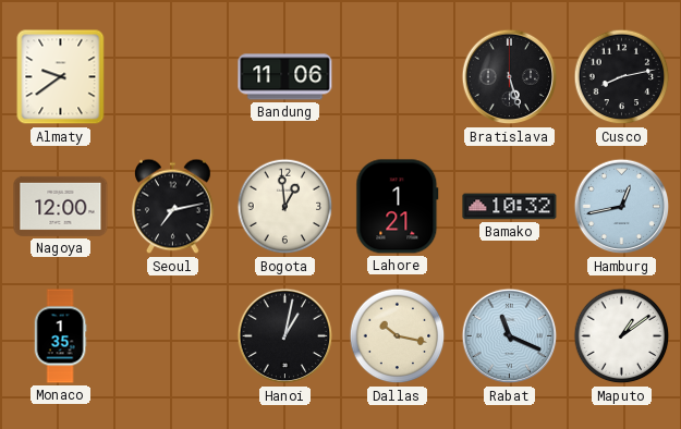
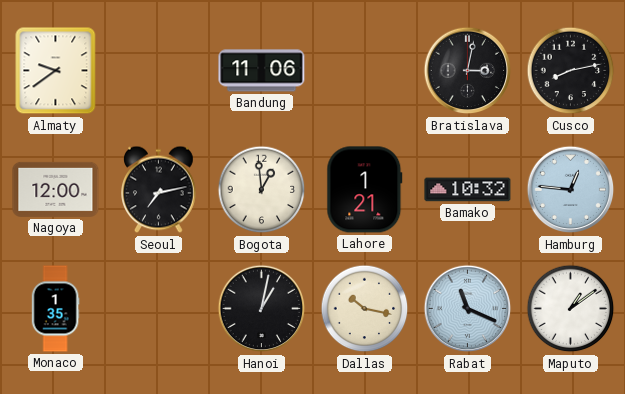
Bratislava: 5:27 -> 3:02
Hamburg: 12:43 -> 12:46
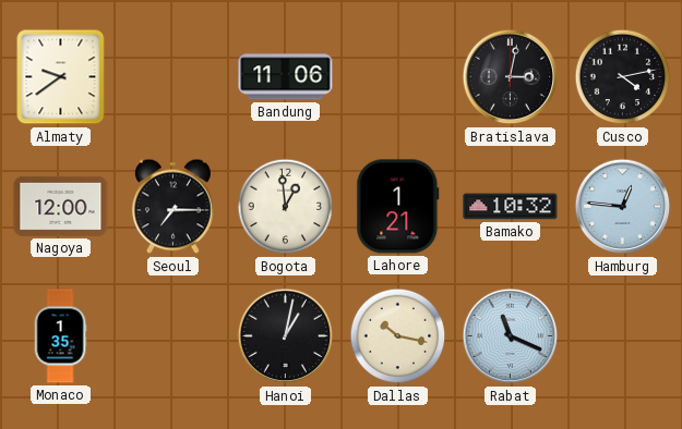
Cusco: 8:13 -> 4:13
Seoul: 7:13 -> 7:15
Maputo: 1:09 -> none
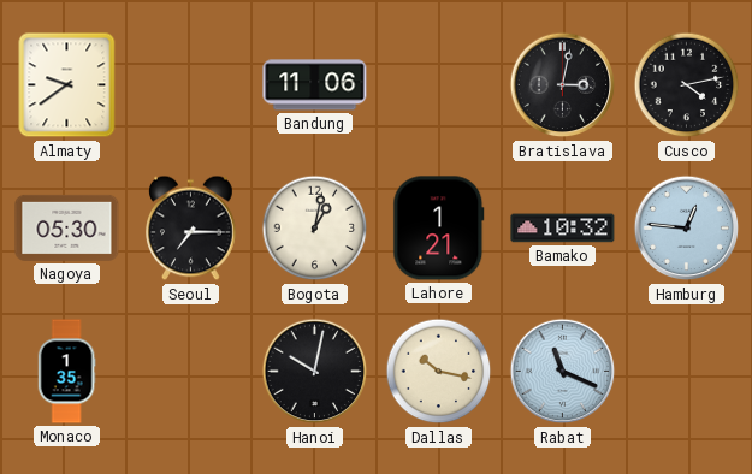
Nagoya: 12:00 -> 05:30
Bogota: 12:59 -> 1:02
Hanoi: 1:02 -> 10:02
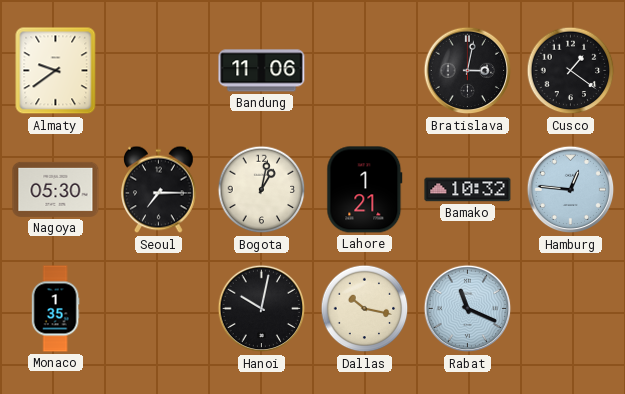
Cusco: 4:13 -> 1:21
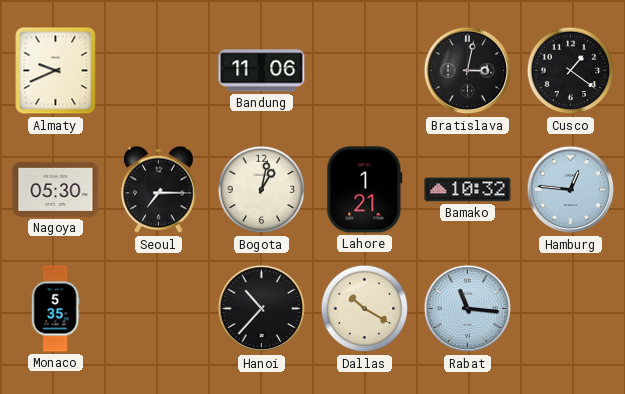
Almaty: 9:39 -> 9:41
Monaco: 1:35 -> 5:35
Hanoi: 10:02 -> 10:37
Dallas: 10:17 -> 10:20
Rabat: 11:19 -> 11:16
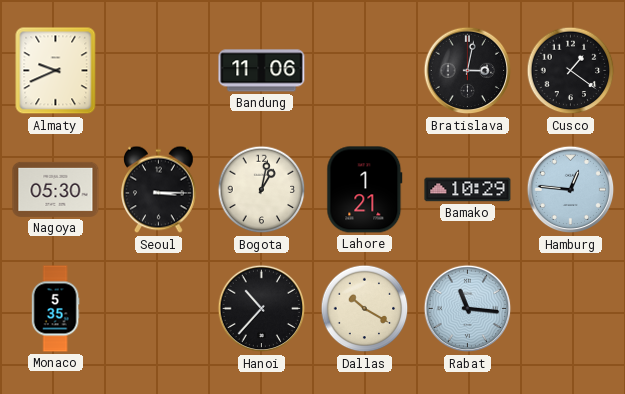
Seoul: 7:15 -> 3:15
Bamako: 10:32 -> 10:29
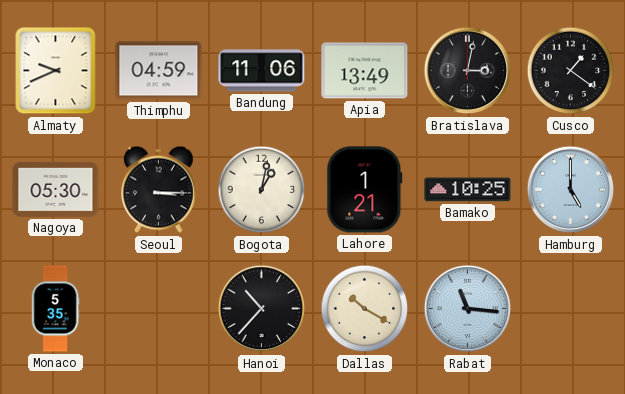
Thimphu: none -> 04:59
Apia: none -> 13:49
Bamako: 10:29 -> 10:25
Hamburg: 12:46 -> 5:00
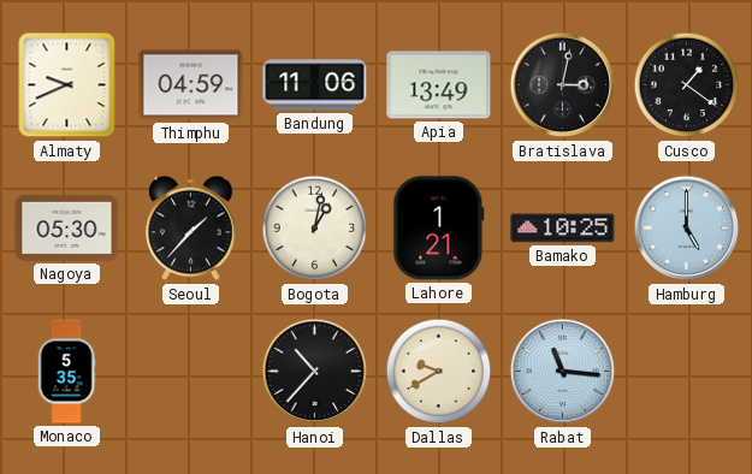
Seoul: 3:15 -> 1:37
Dallas: 10:20 -> 9:40
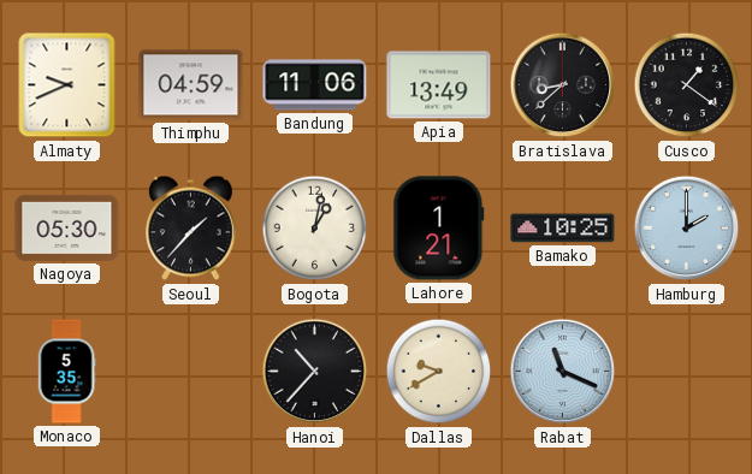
Bratislava: 3:02 -> 8:38
Hamburg: 5:00 -> 2:00
Rabat: 11:16 -> 11:19
